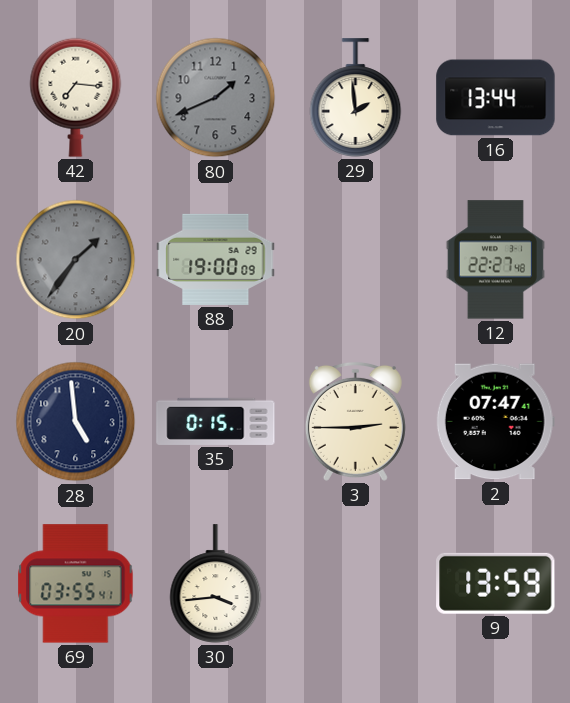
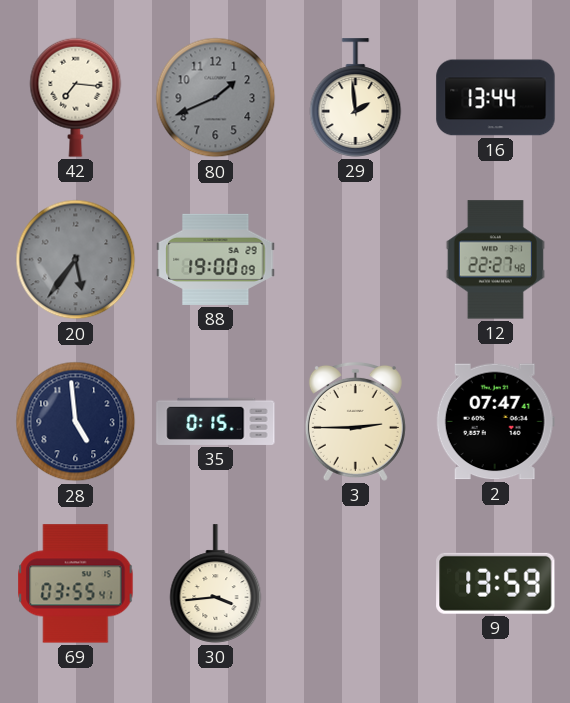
20: 1:36 -> 5:36
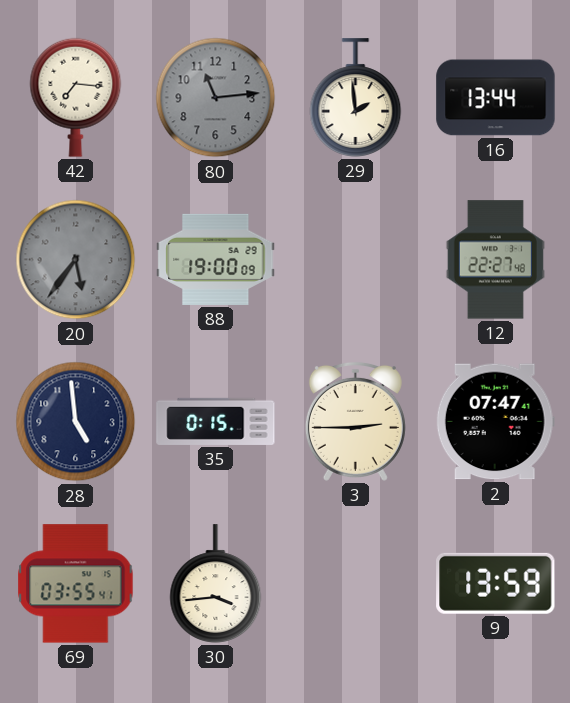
80: 1:41 -> 11:14
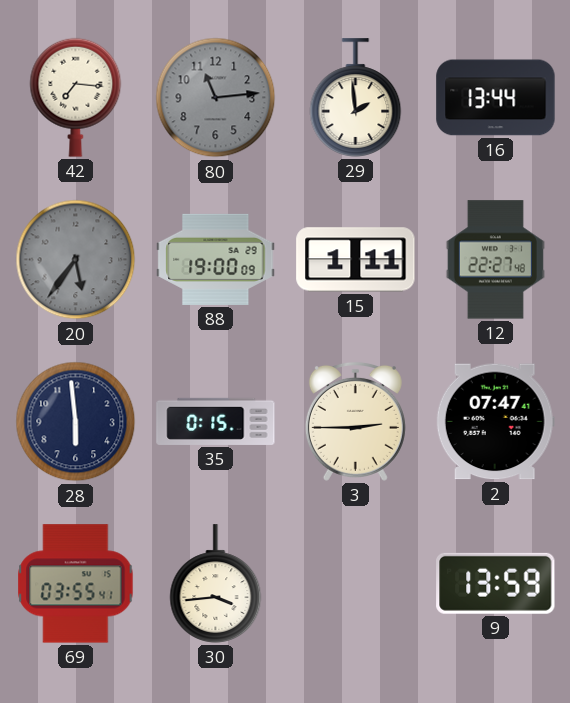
15: none -> 1:11
28: 4:59 -> 5:59
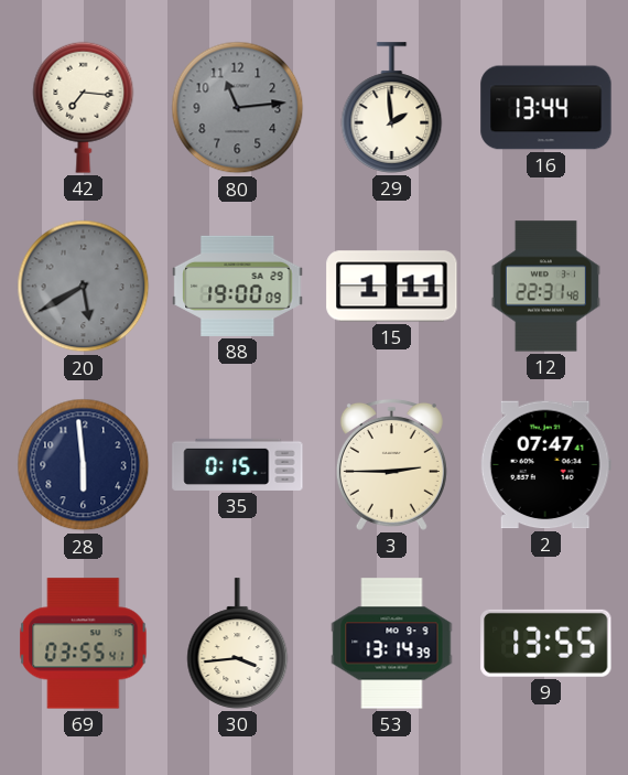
20: 5:36 -> 5:40
12: 22:27 -> 22:31
53: none -> 13:14
9: 13:59 -> 13:55
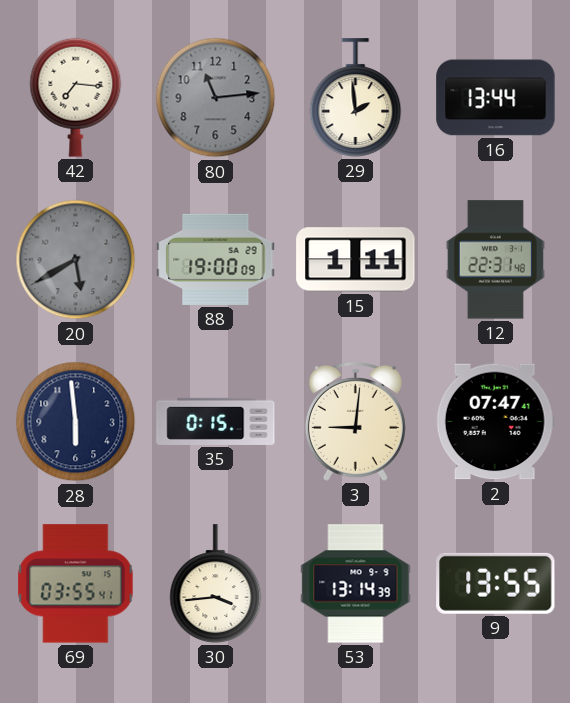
3: 2:45 -> 9:01
